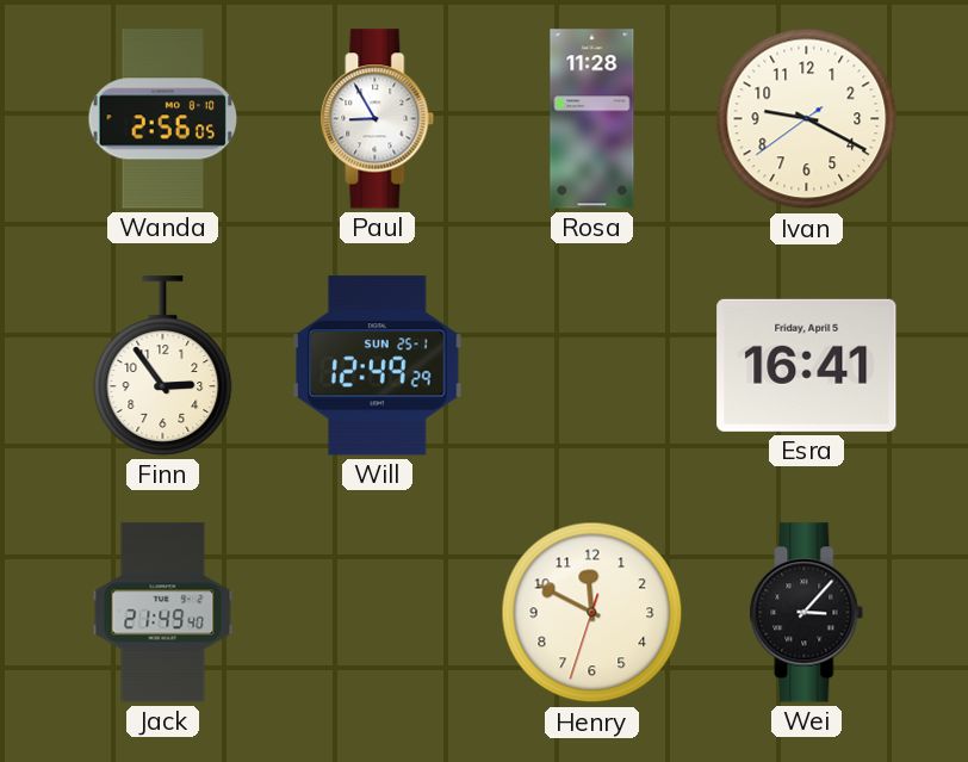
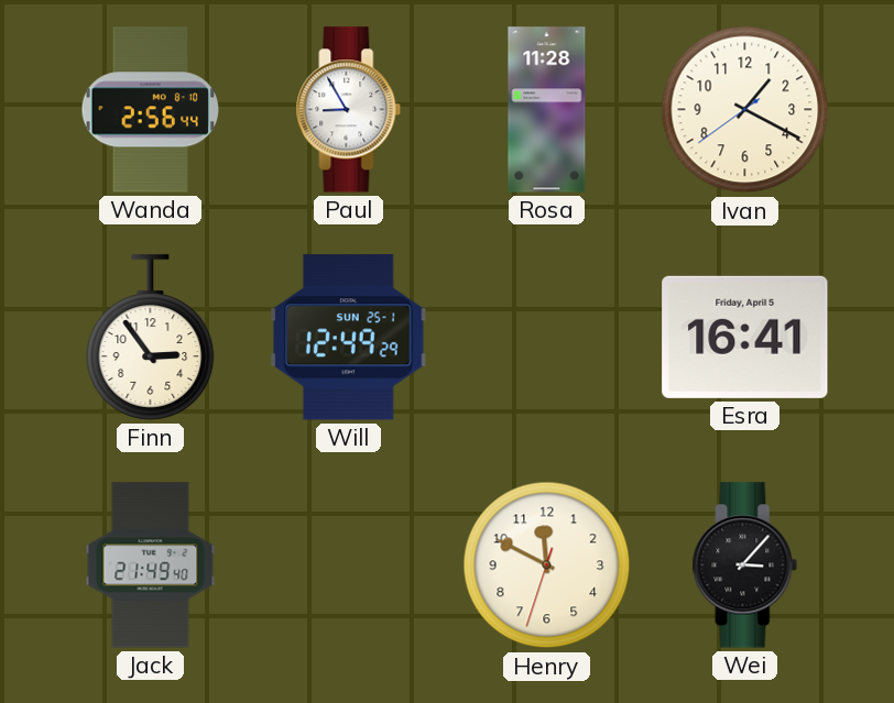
Wanda: 2:56:05 -> 2:56:44
Ivan: 9:19 -> 1:19
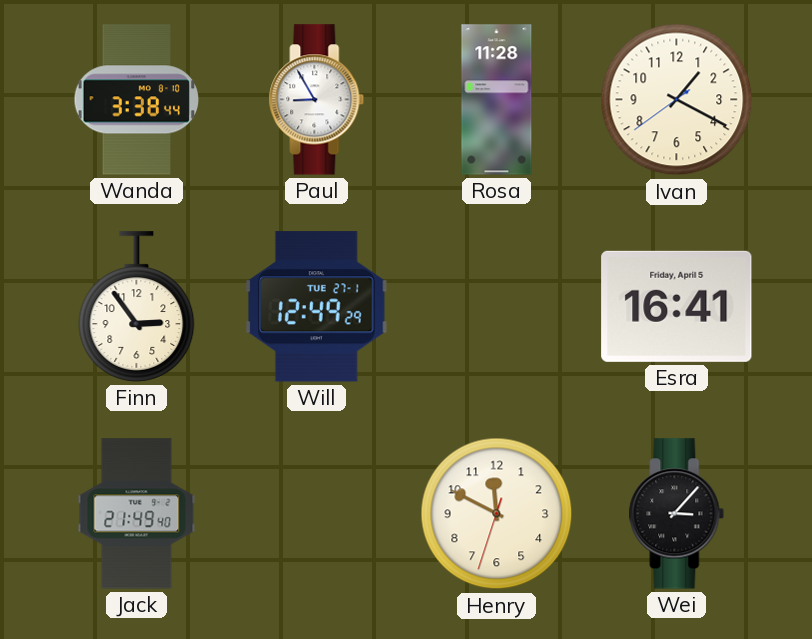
Wanda: 2:56 -> 3:38
Will date: SUN 25-1 -> TUE 27-1
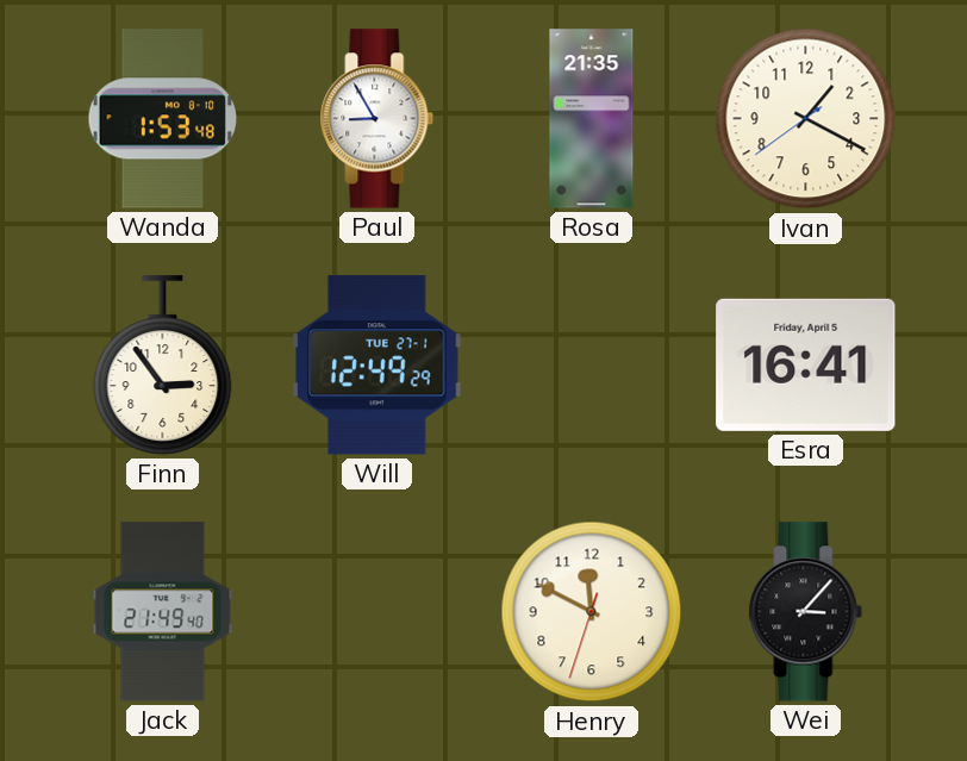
Wanda: 3:38 -> 1:53
Rosa: 11:28 -> 21:35
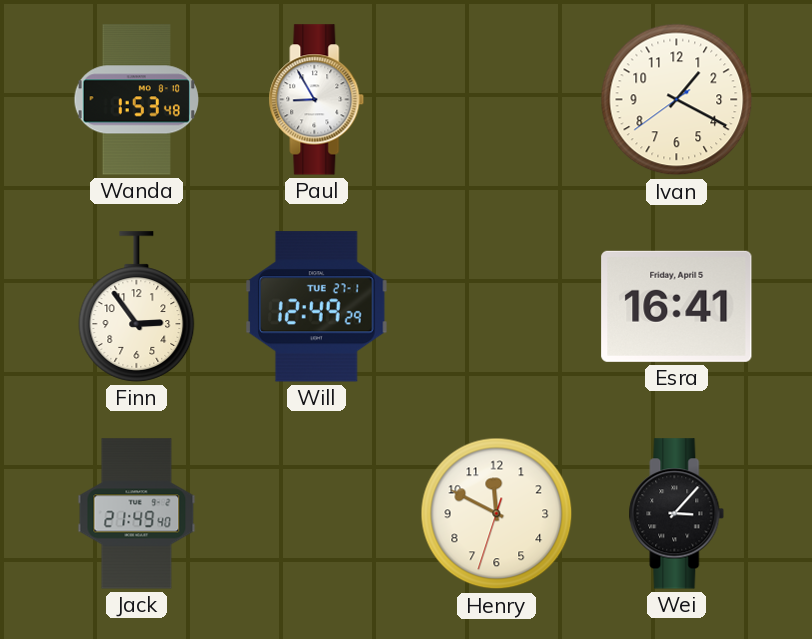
Rosa: 21:35 -> none
